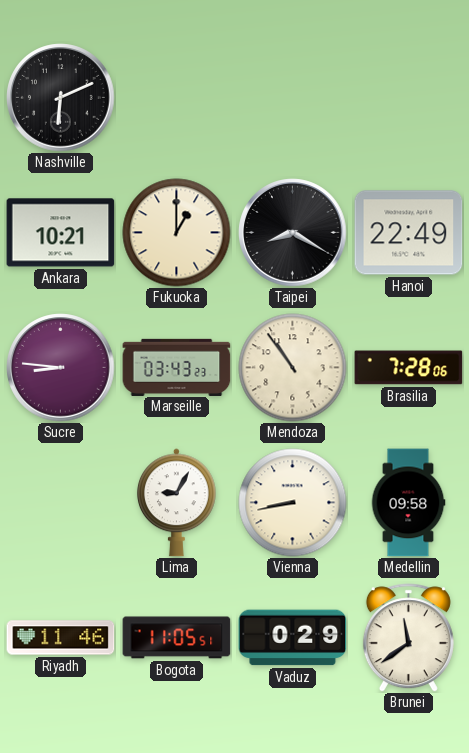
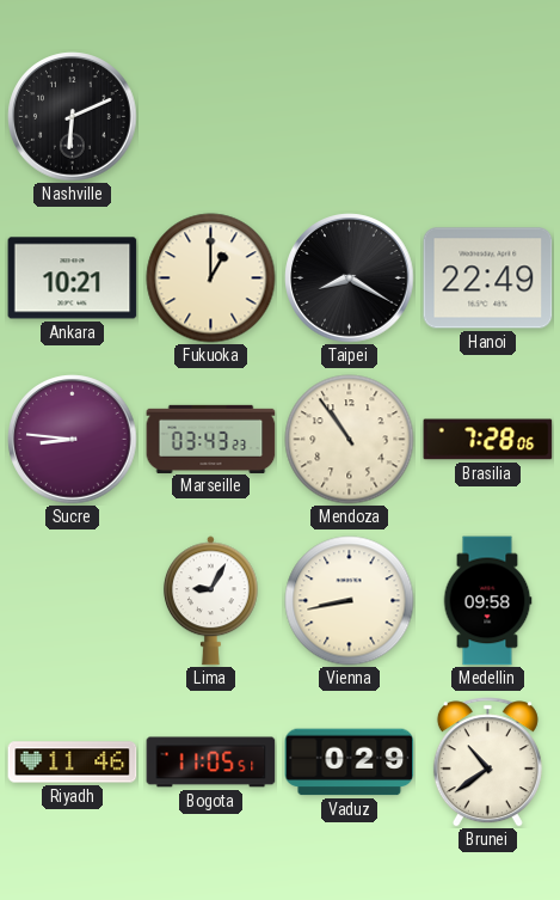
Brunei: 11:39 -> 10:39
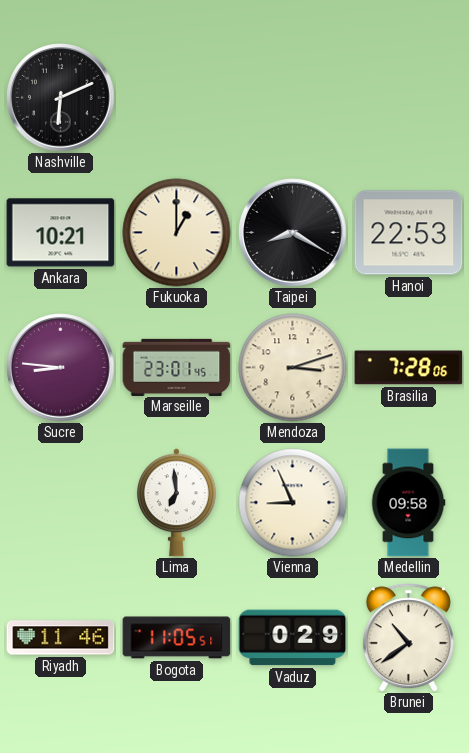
Hanoi: 22:49 -> 22:53
Marseille: 03:43 -> 23:01
Mendoza: 10:54 -> 3:12
Lima: 9:05 -> 6:59
Vienna: 8:43 -> 8:56
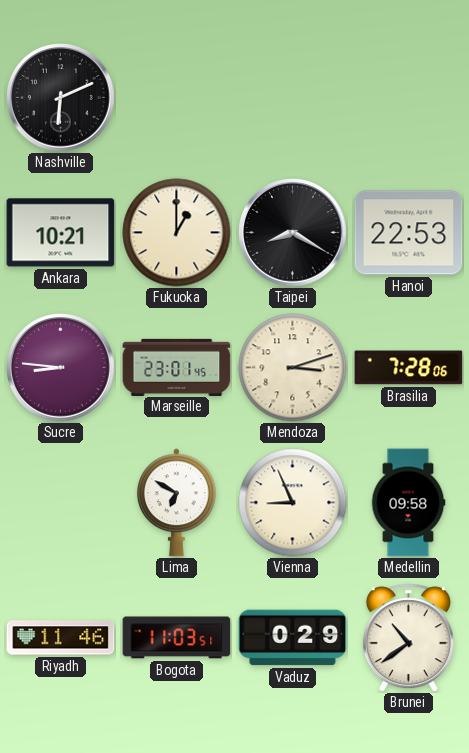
Lima: 6:59 -> 6:50
Bogota: 11:05 -> 11:03
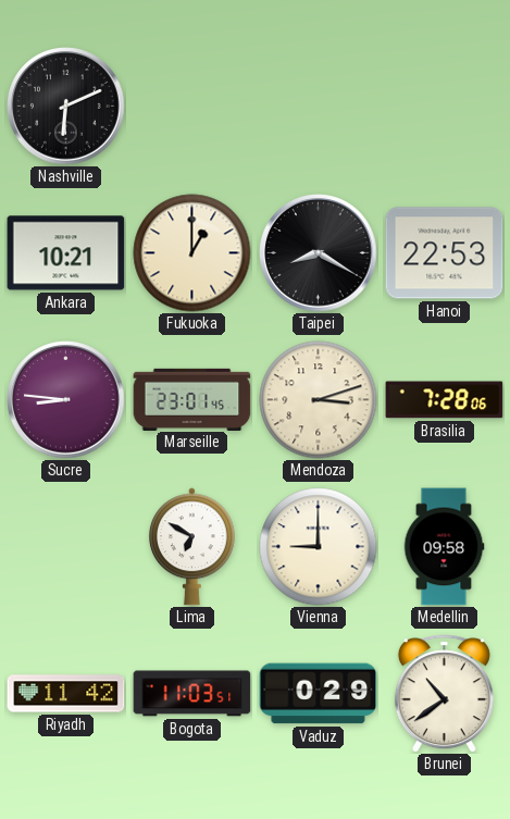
Vienna: 8:56 -> 9:00
Riyadh: 11:46 -> 11:42
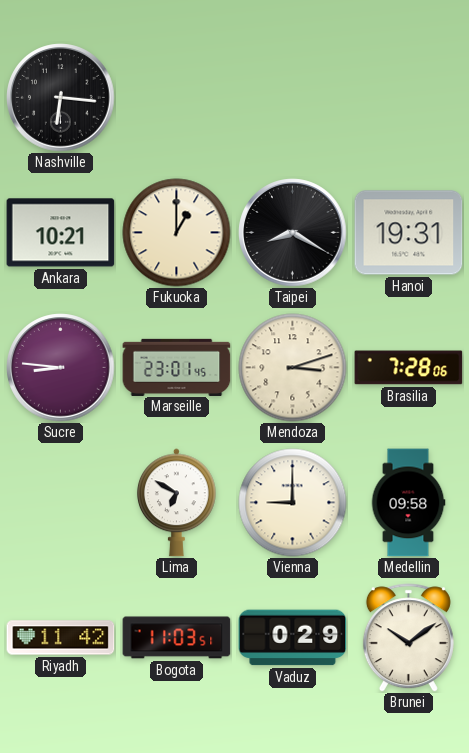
Nashville: 6:11 -> 6:16
Hanoi: 22:53 -> 19:31
Brunei: 10:39 -> 10:09
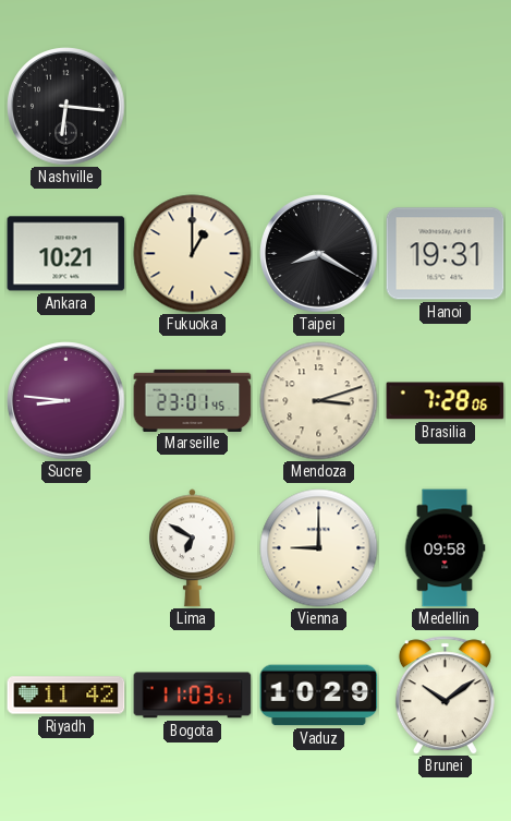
Vaduz: 0:29 -> 10:29
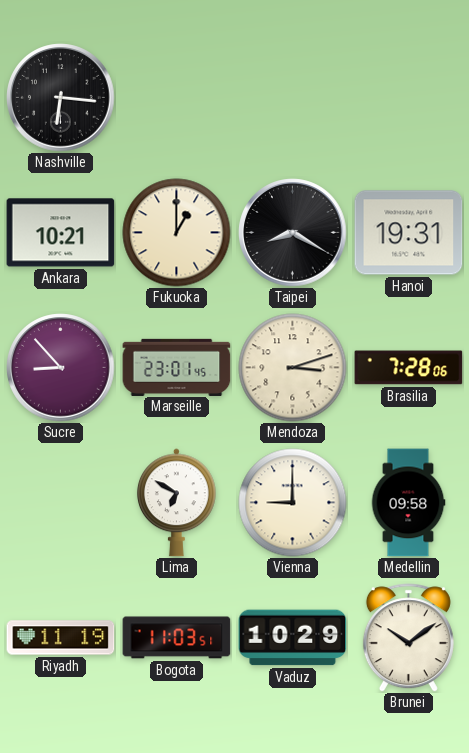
Sucre: 8:46 -> 8:53
Riyadh: 11:42 -> 11:19
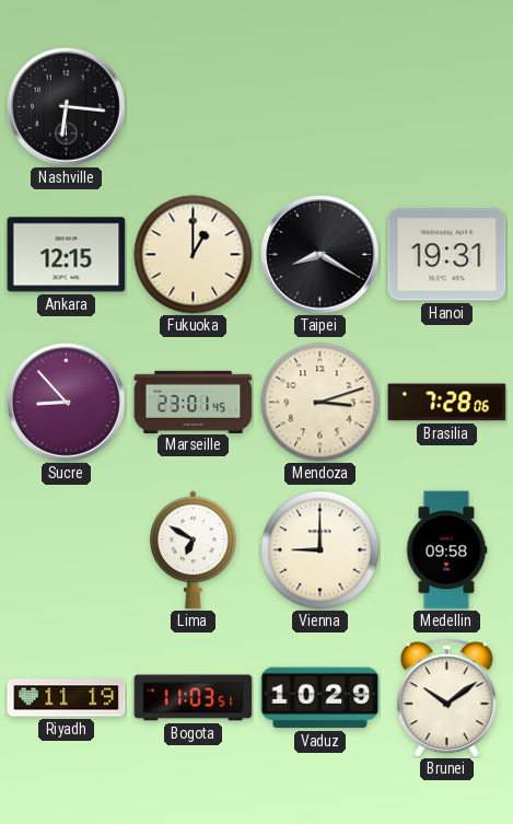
Ankara: 10:21 -> 12:15
